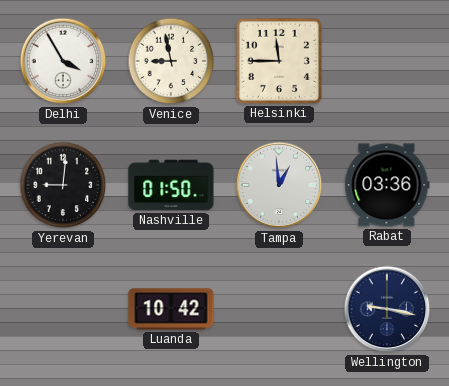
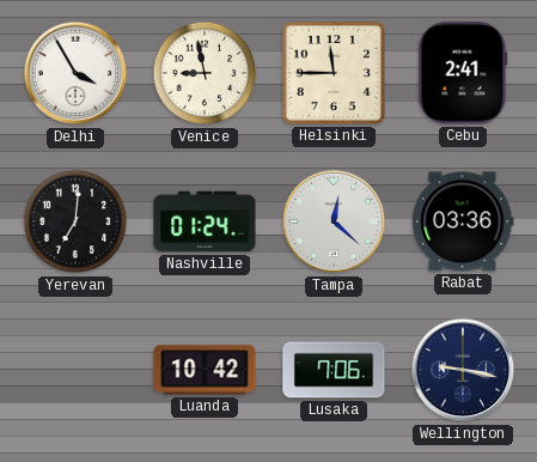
Cebu: none -> 2:41
Yerevan: 9:01 -> 7:01
Nashville: 01:50 -> 01:24
Tampa: 12:59 -> 12:22
Lusaka: none -> 7:06
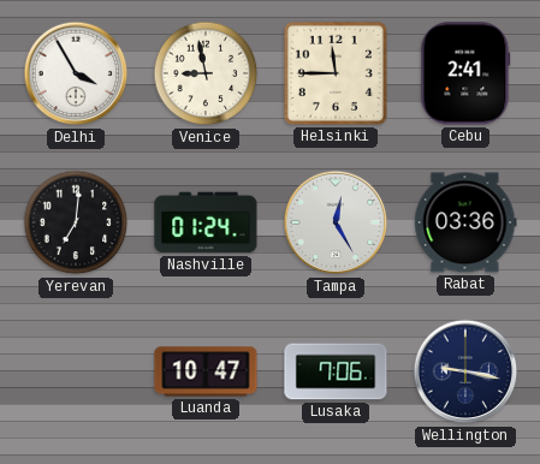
Tampa: 12:22 -> 12:25
Luanda: 10:42 -> 10:47
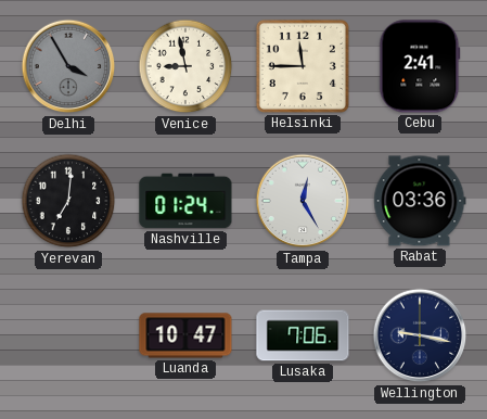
Delhi dial: white -> grey
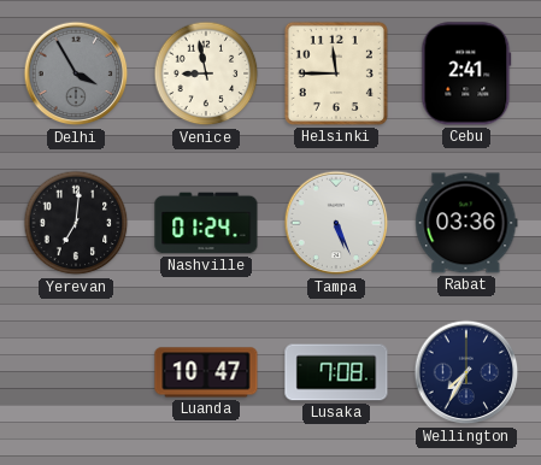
Tampa: 12:25 -> 5:26
Lusaka: 7:06 -> 7:08
Wellington: 9:17 -> 7:35
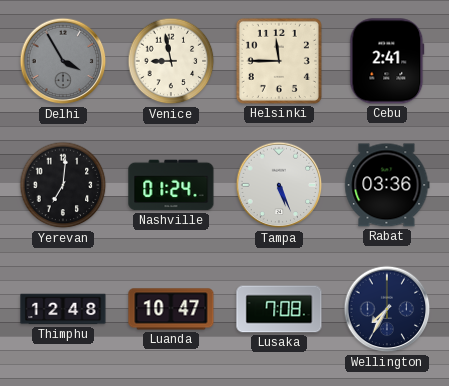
Thimphu: none -> 12:48
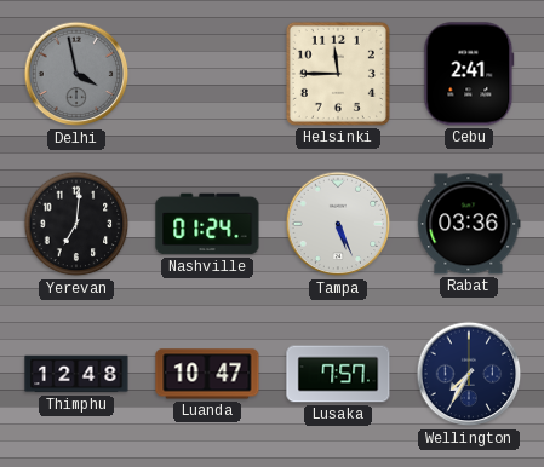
Delhi: 3:55 -> 3:58
Venice: 8:58 -> none
Lusaka: 7:08 -> 7:57
